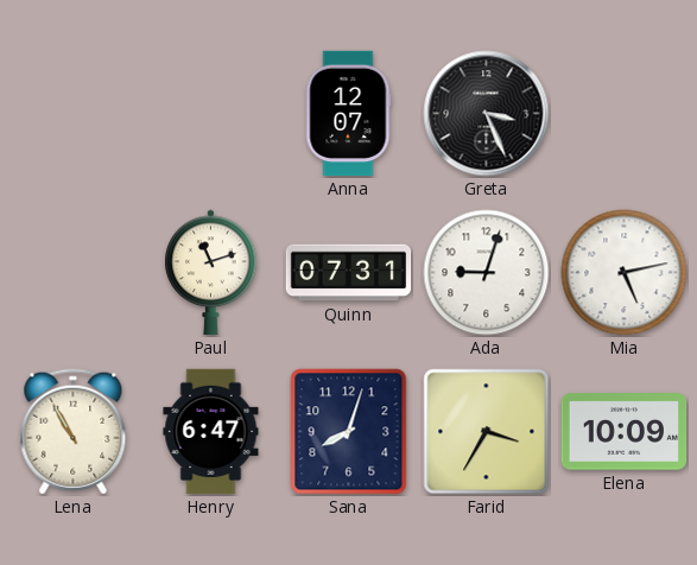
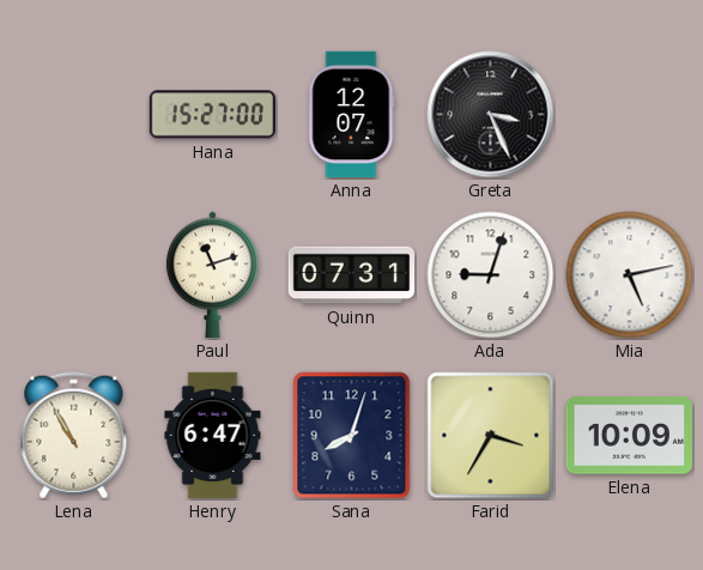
Hana: none -> 15:27
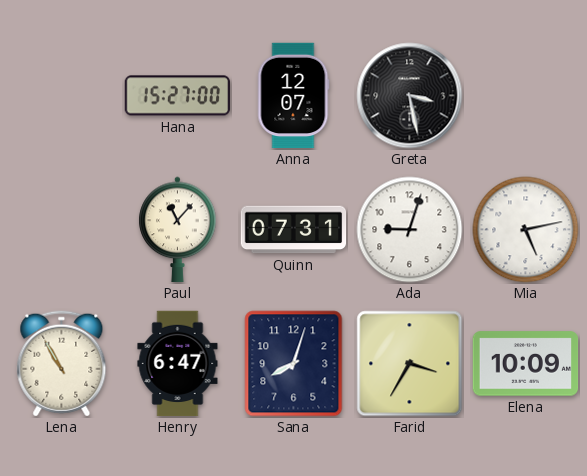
Greta: 3:26 -> 3:28
Paul: 11:12 -> 11:07
